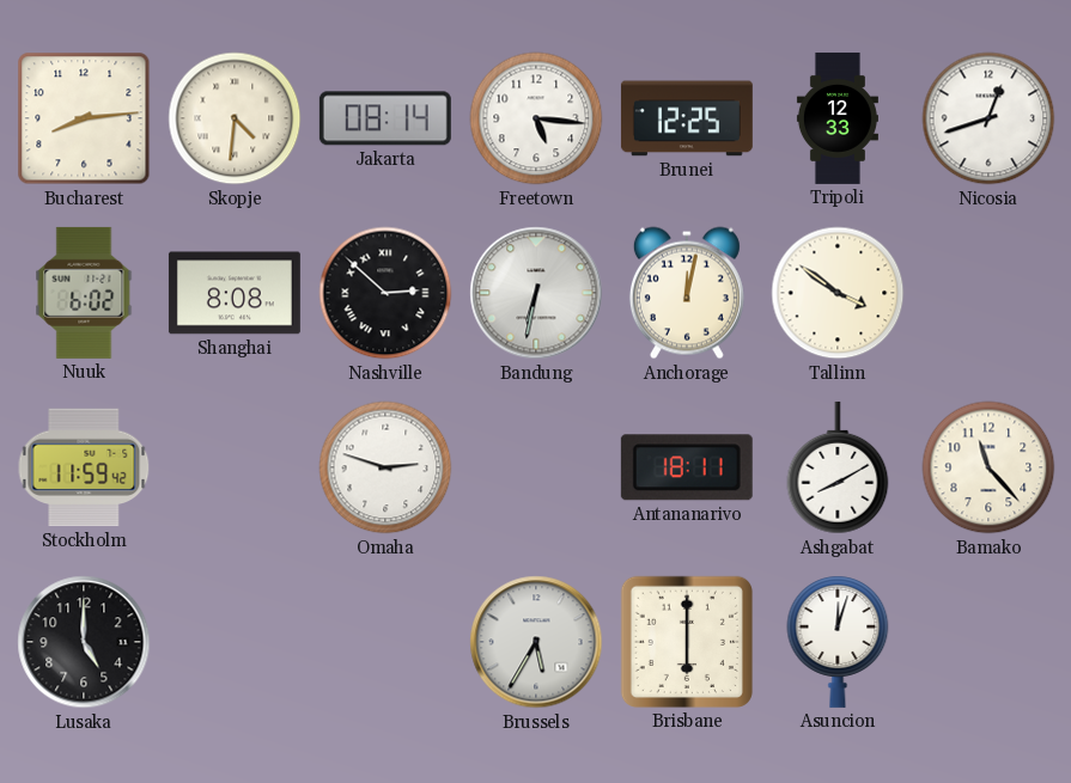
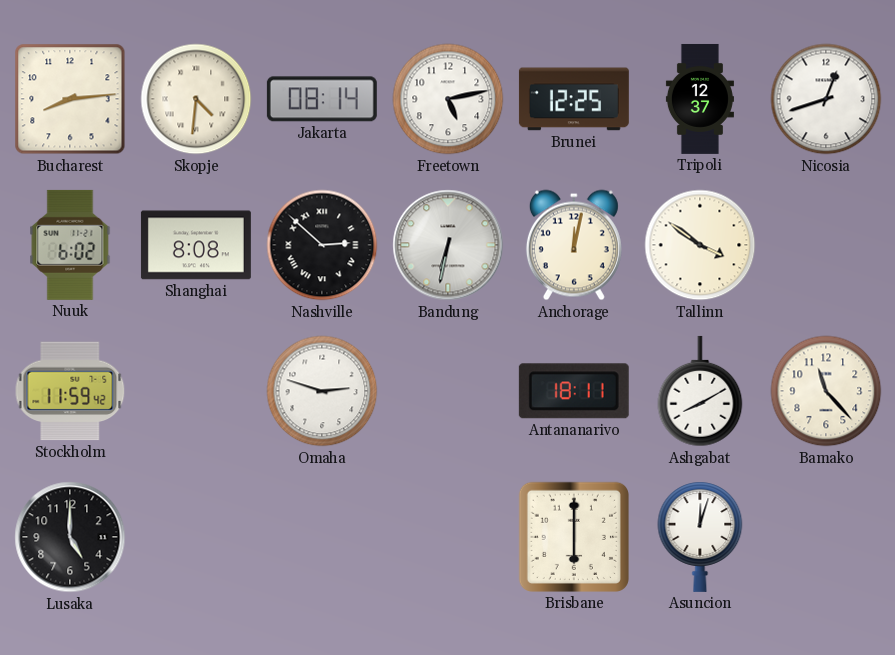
Freetown: 5:16 -> 5:13
Tripoli: 12:33 -> 12:37
Brussels: 5:35 -> none
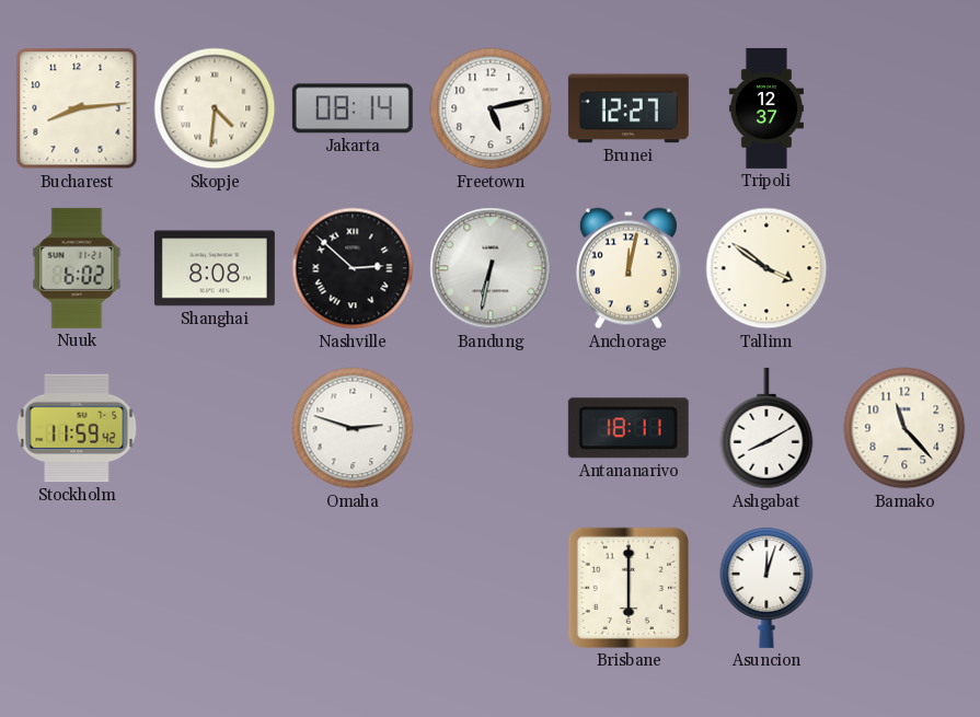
Brunei: 12:25 -> 12:27
Nicosia: 12:42 -> none
Lusaka: 5:00 -> none
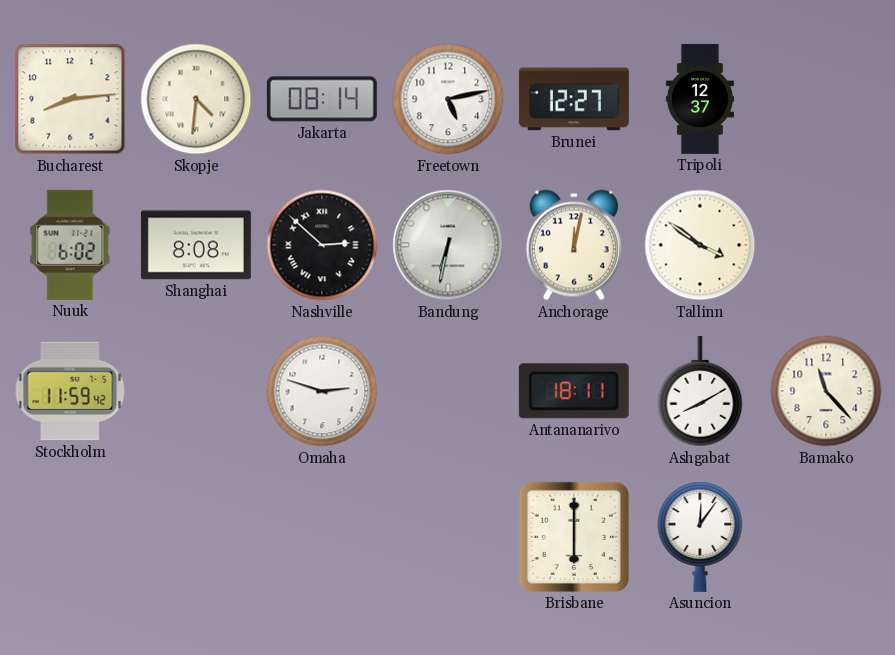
Asuncion: 12:03 -> 12:06
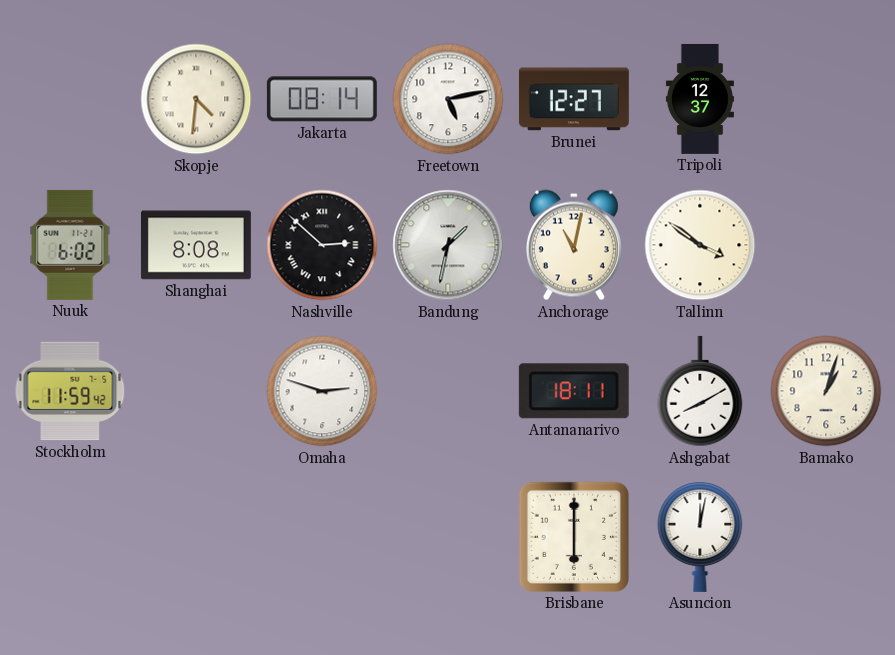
Bucharest: 8:14 -> none
Bandung: 6:32 -> 1:32
Anchorage: 12:02 -> 11:02
Bamako: 11:23 -> 1:03
Asuncion: 12:06 -> 12:02
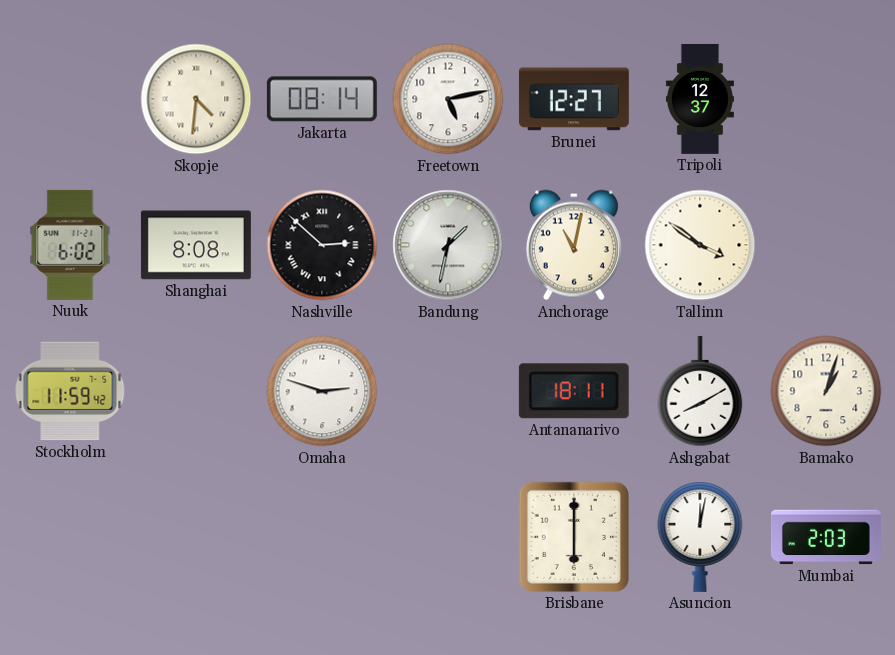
Mumbai: none -> 2:03
